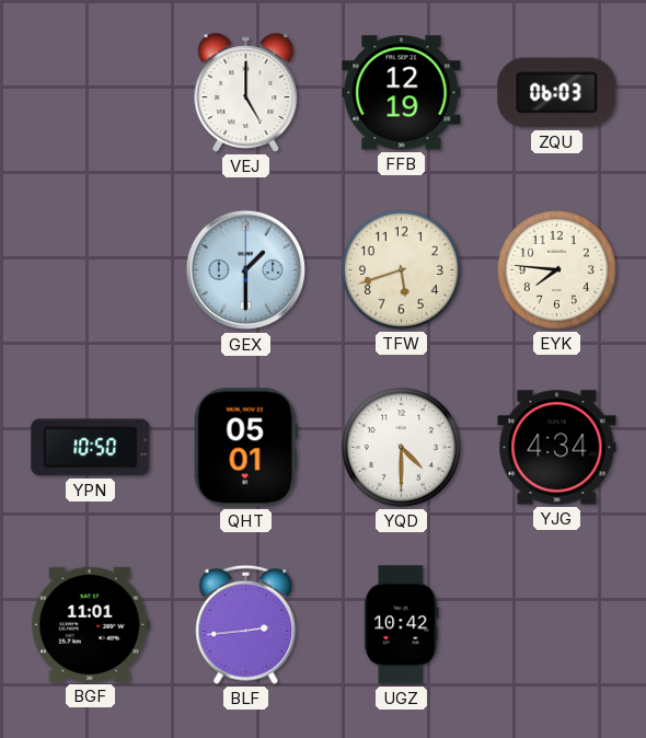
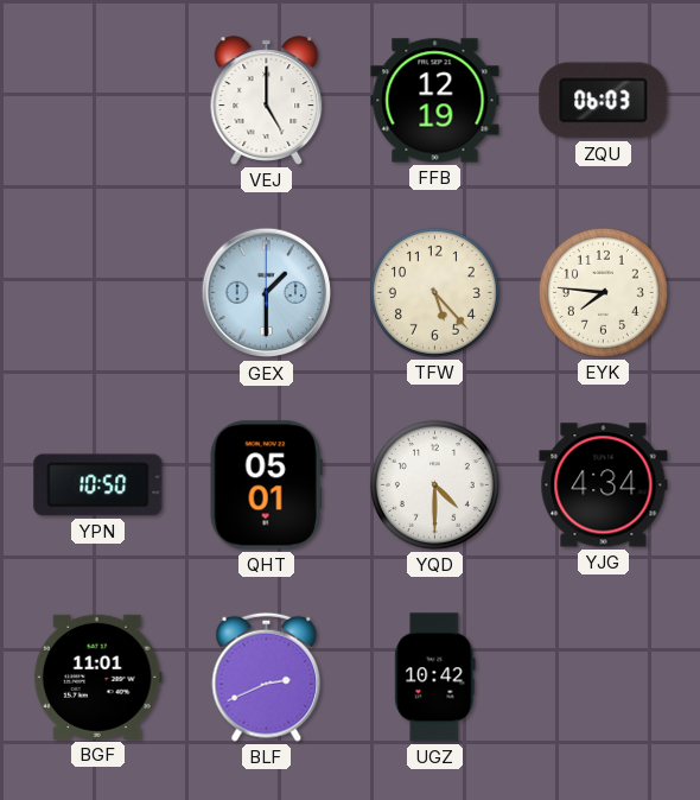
TFW: 5:42 -> 5:23
BLF: 2:44 -> 2:41
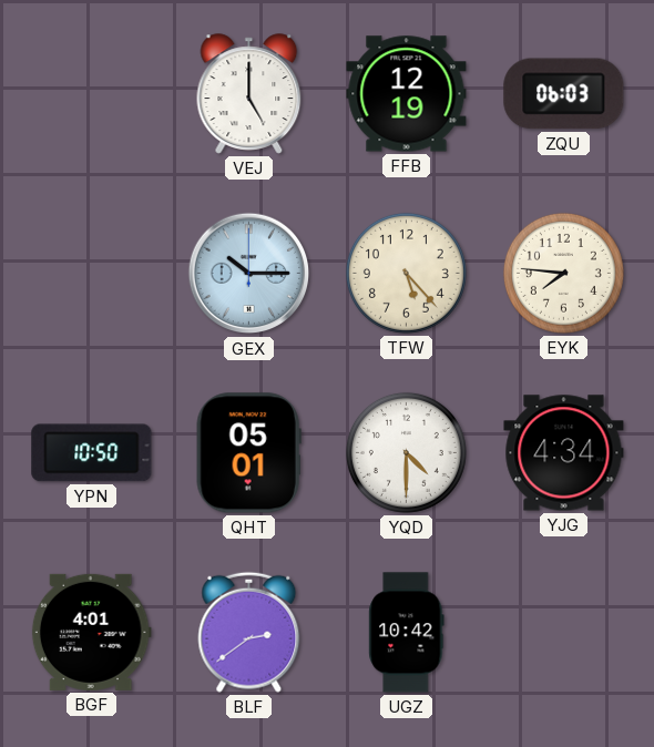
GEX: 1:30 -> 10:15
BGF: 11:01 -> 4:01
BLF: 2:41 -> 2:39
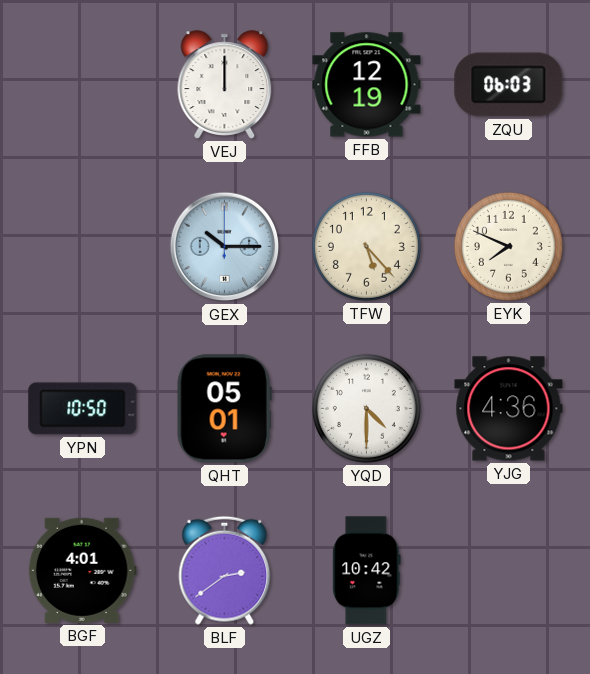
VEJ: 5:00 -> 12:00
EYK: 7:46 -> 7:49
YJG: 4:34 -> 4:36
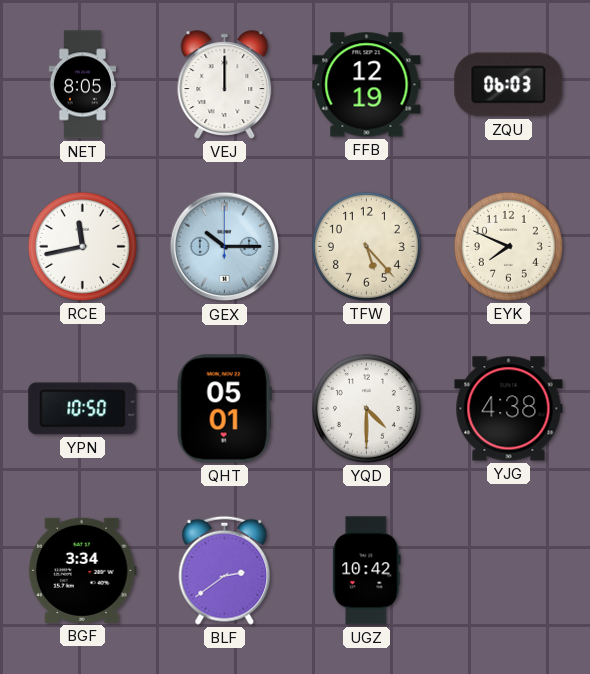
NET: none -> 8:05
RCE: none -> 11:43
YJG: 4:36 -> 4:38
BGF: 4:01 -> 3:34
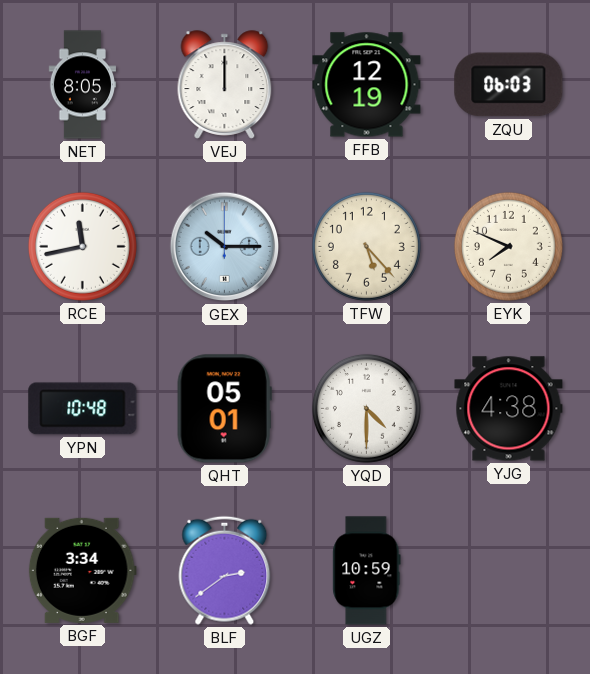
YPN: 10:50 -> 10:48
UGZ: 10:42 -> 10:59
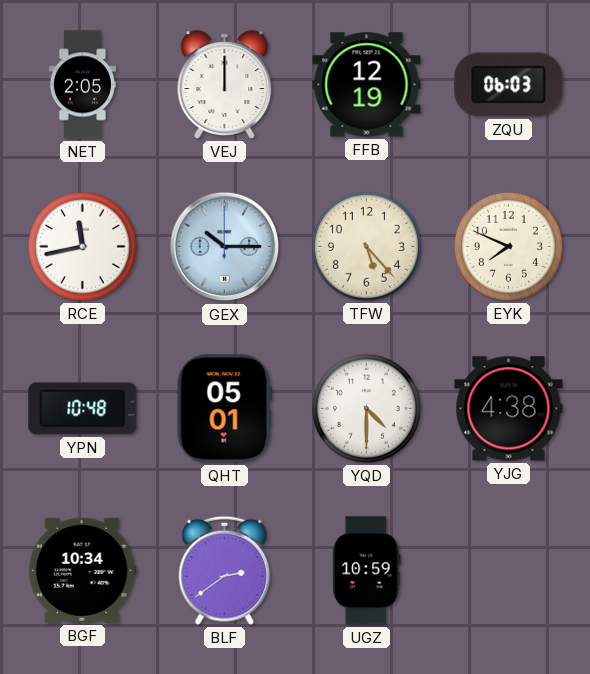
NET: 8:05 -> 2:05
BGF: 3:34 -> 10:34
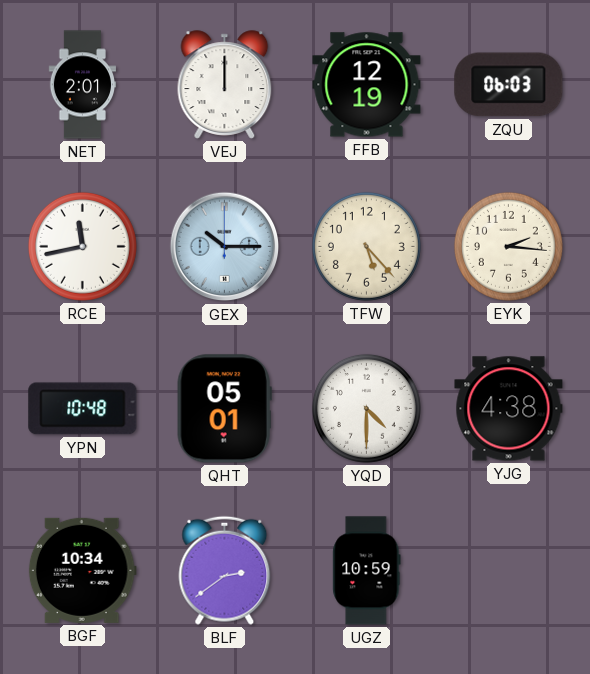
NET: 2:05 -> 2:01
EYK: 7:49 -> 2:16
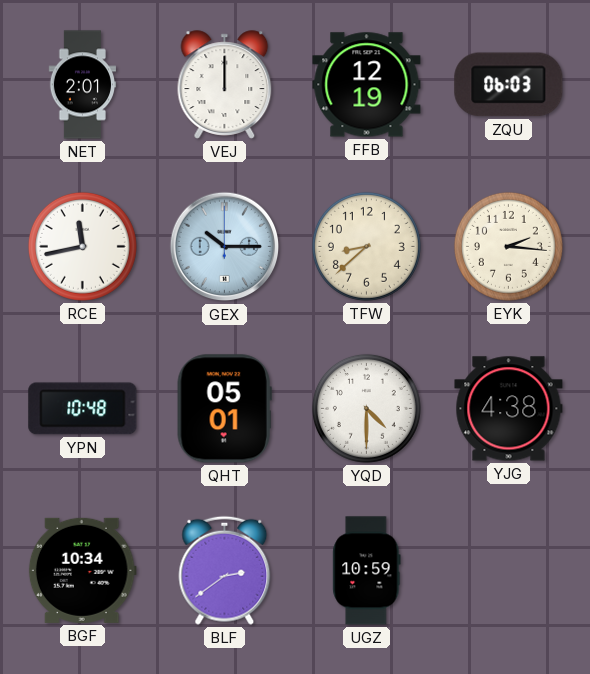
TFW: 5:23 -> 8:38
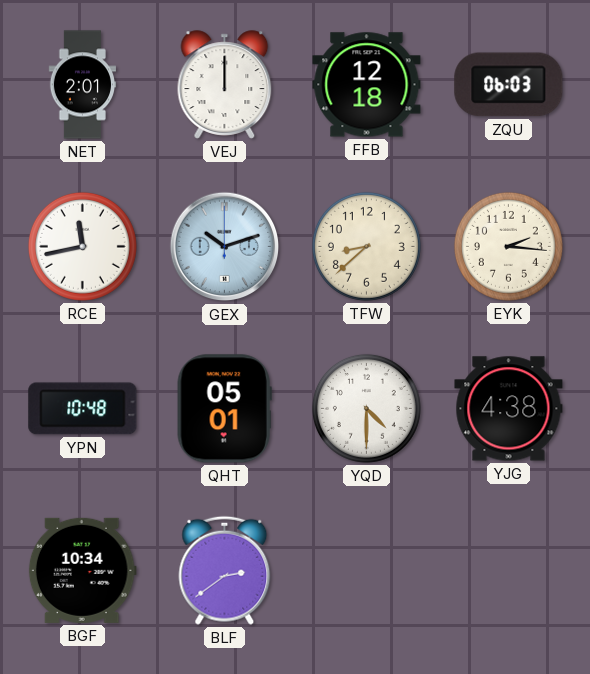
FFB: 12:19 -> 12:18
GEX: 10:15 -> 10:12
UGZ: 10:59 -> none
